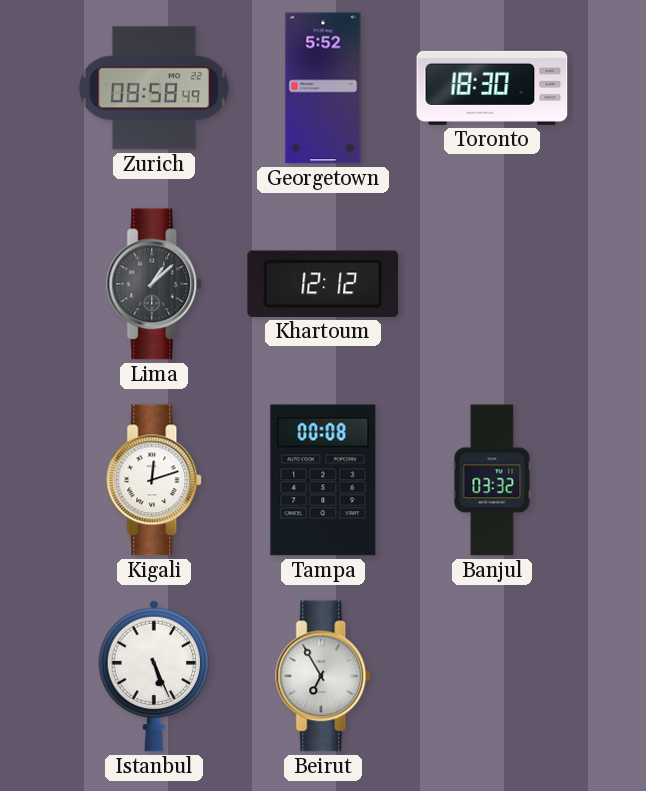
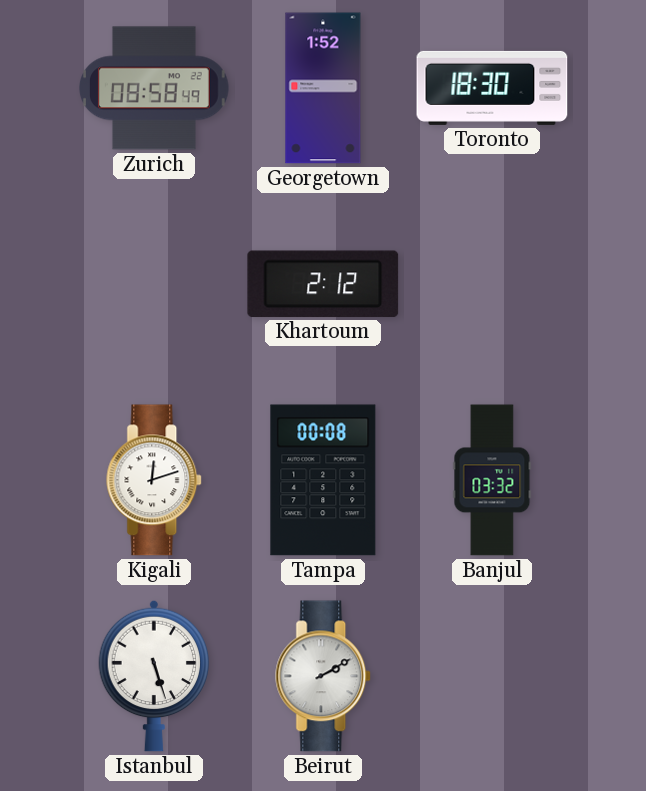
Georgetown: 5:52 -> 1:52
Lima: 1:08 -> none
Khartoum: 12:12 -> 2:12
Istanbul: 5:26 -> 5:27
Beirut: 6:55 -> 2:10
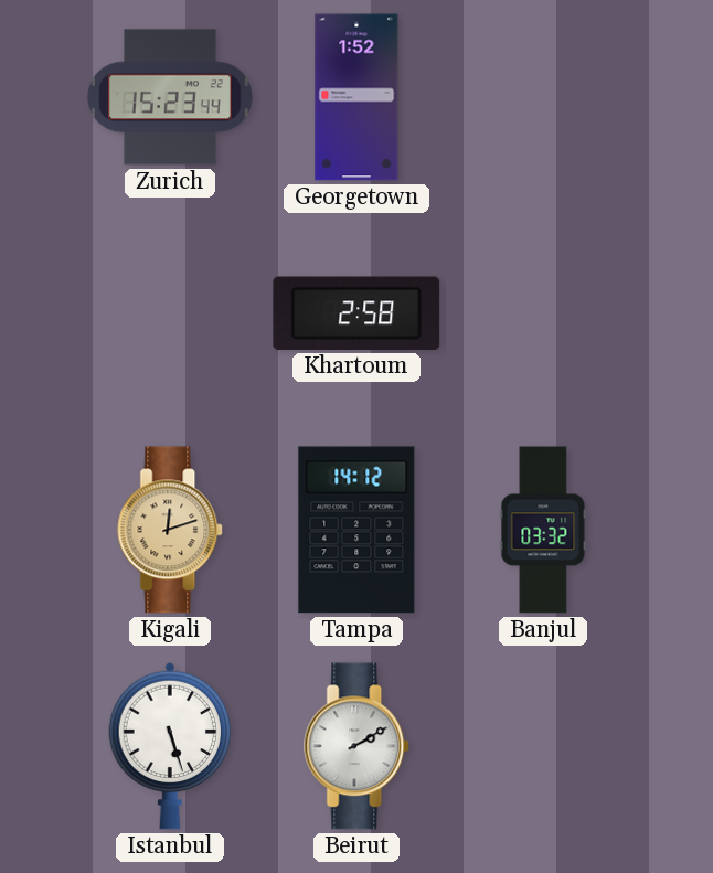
Zurich: 08:58 -> 15:23
Toronto: 18:30 -> none
Khartoum: 2:12 -> 2:58
Kigali dial: white -> champagne
Tampa: 00:08 -> 14:12
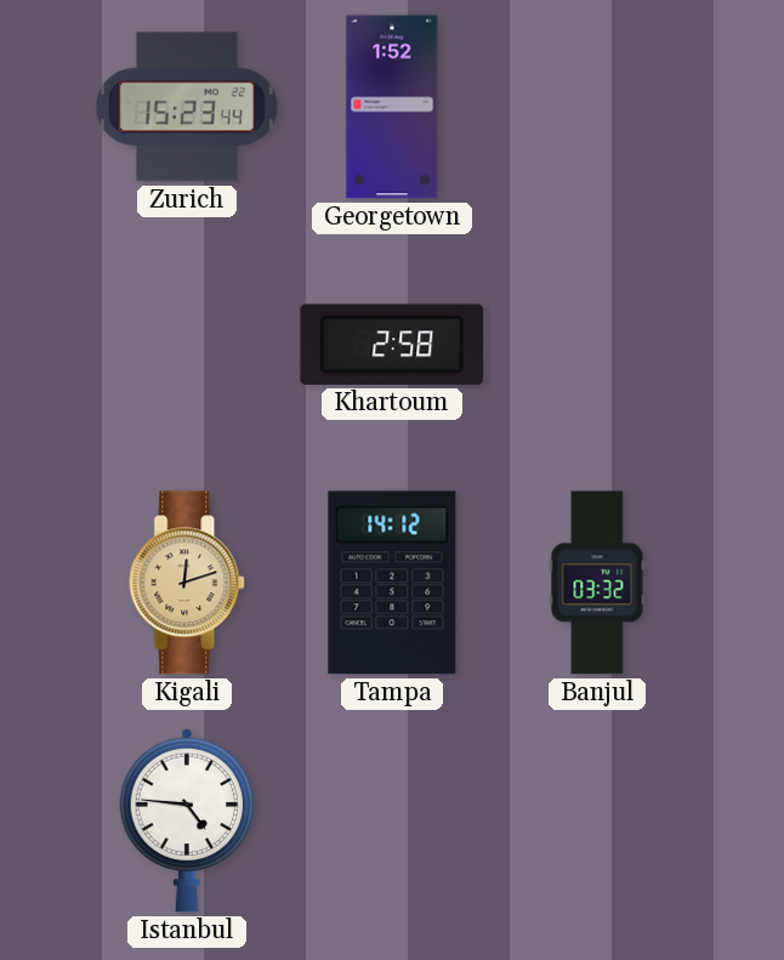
Istanbul: 5:27 -> 4:46
Beirut: 2:10 -> none
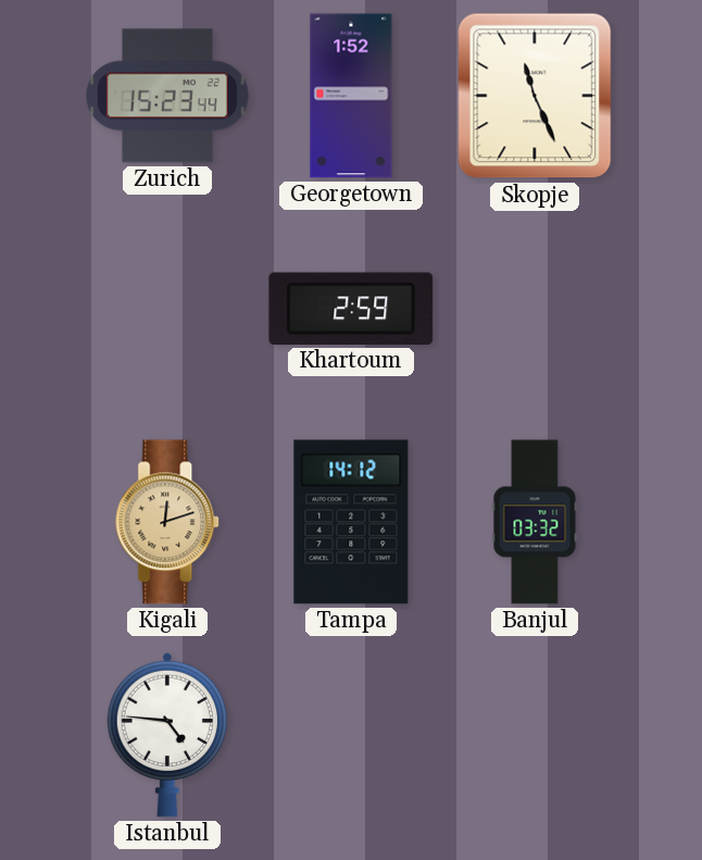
Skopje: none -> 11:26
Khartoum: 2:58 -> 2:59
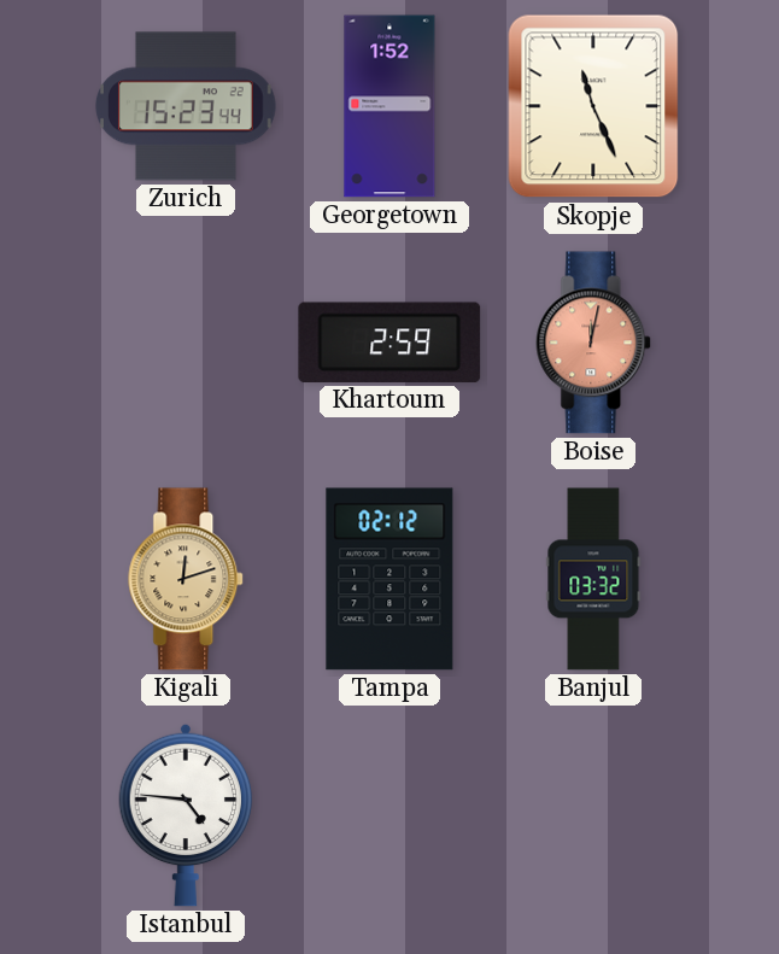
Boise: none -> 12:02
Tampa: 14:12 -> 02:12
